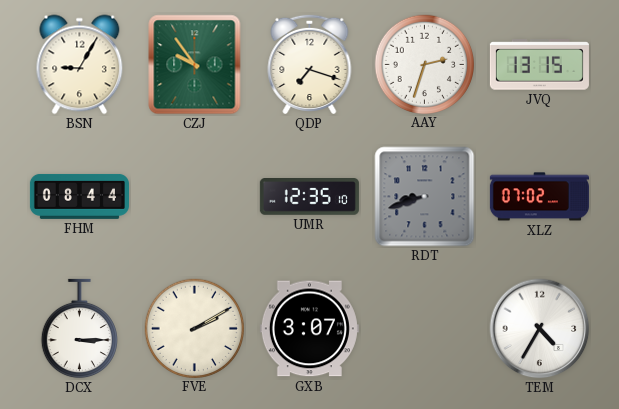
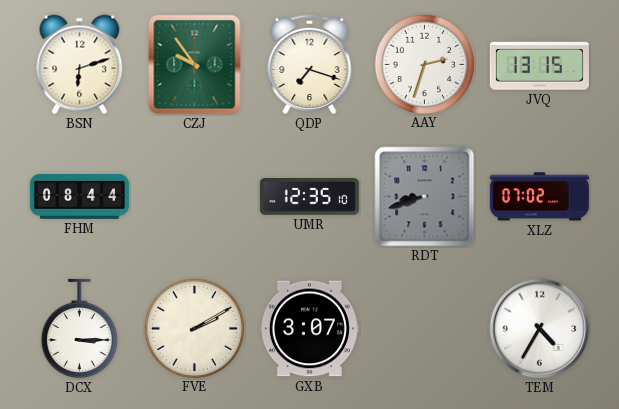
BSN: 9:05 -> 6:12
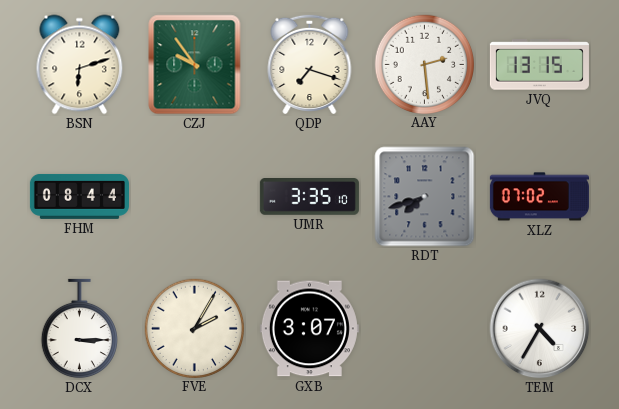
AAY: 2:33 -> 2:29
UMR: 12:35 -> 3:35
RDT: 8:42 -> 7:42
FVE: 2:10 -> 2:05
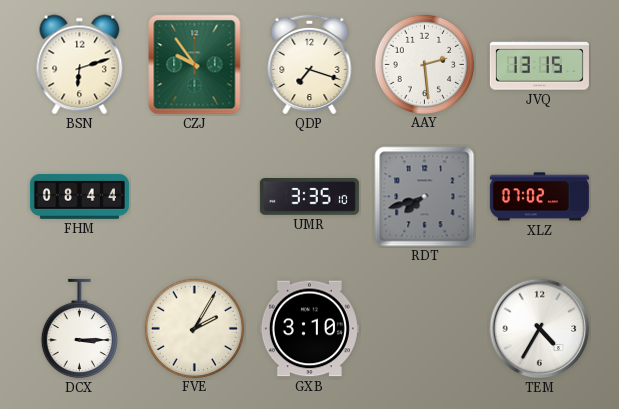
GXB: 3:07 -> 3:10
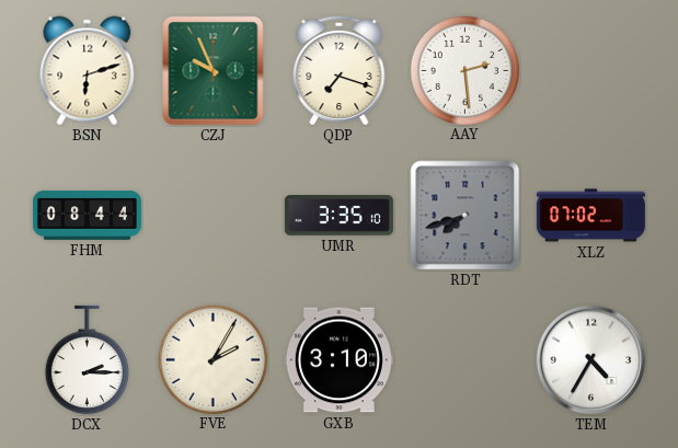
CZJ: 9:54 -> 9:56
JVQ: 13:15 -> none
DCX: 3:15 -> 2:15
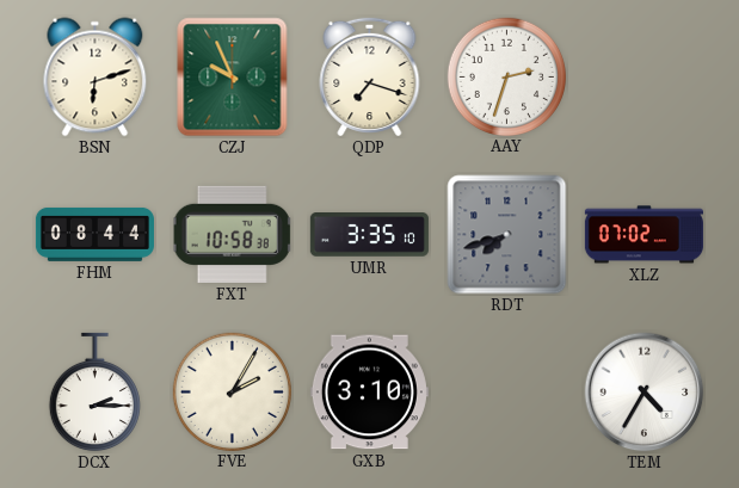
AAY: 2:29 -> 2:33
FXT: none -> 10:58
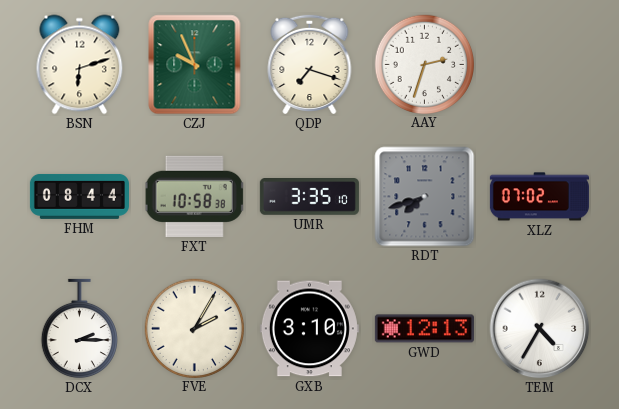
GWD: none -> 12:13
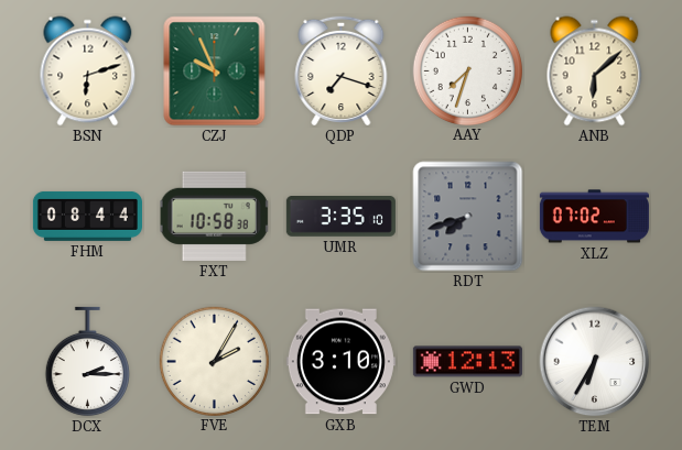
AAY: 2:33 -> 7:33
ANB: none -> 6:08
TEM: 4:35 -> 6:35
